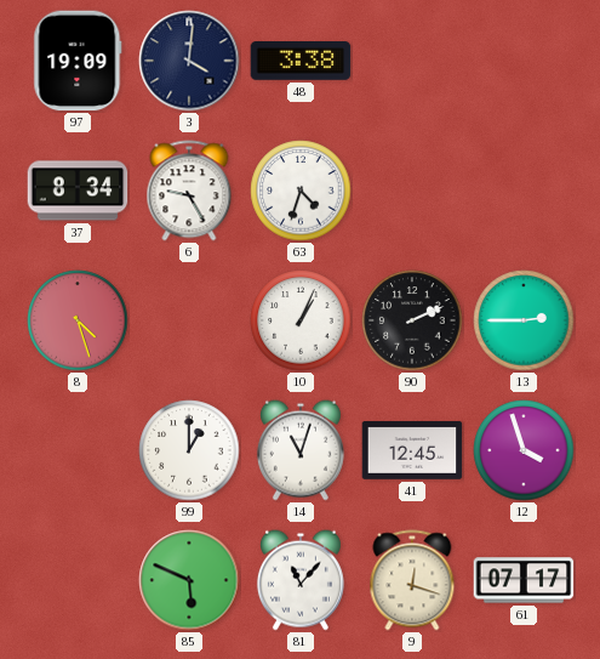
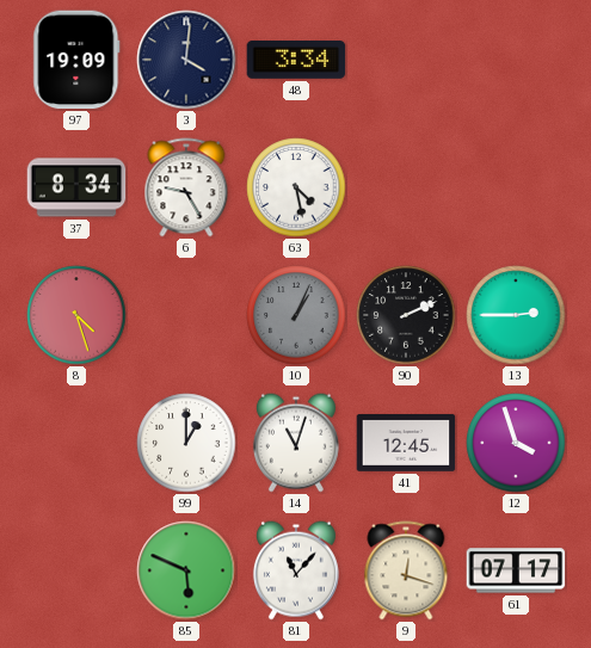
48: 3:38 -> 3:34
63: 4:33 -> 4:28
10 dial: white -> grey
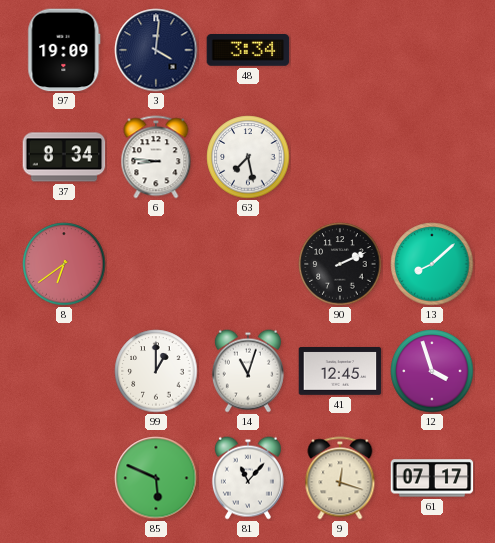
6: 9:25 -> 8:46
63: 4:28 -> 7:28
8: 4:27 -> 6:39
10: 1:04 -> none
13: 2:45 -> 8:08
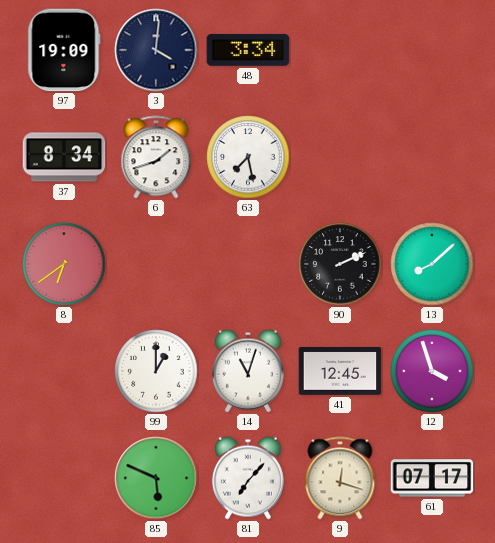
6: 8:46 -> 1:42
81: 11:07 -> 7:07
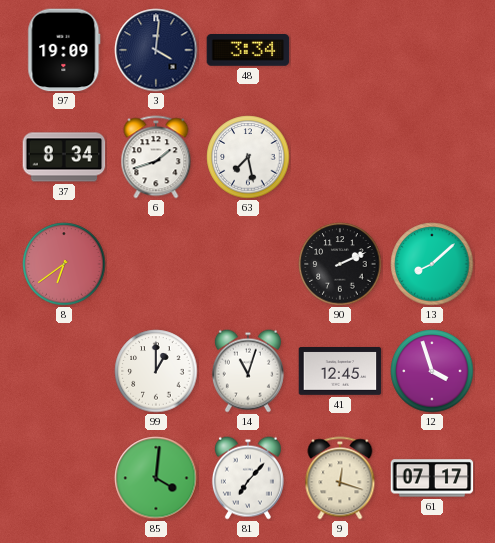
85: 5:49 -> 4:01
